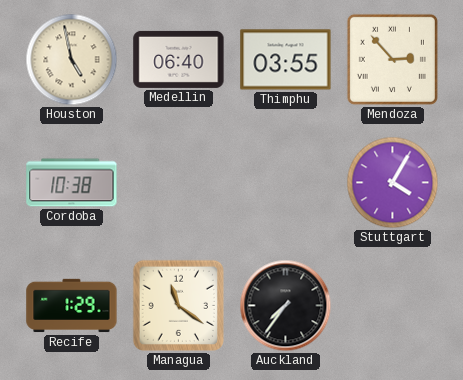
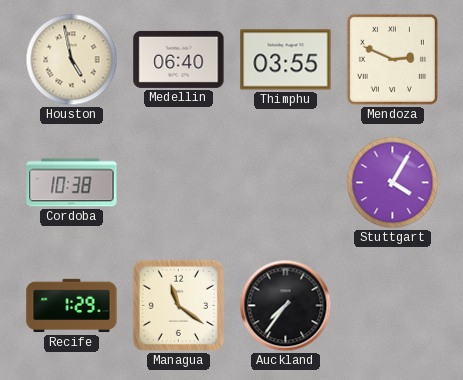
Mendoza: 2:53 -> 2:49
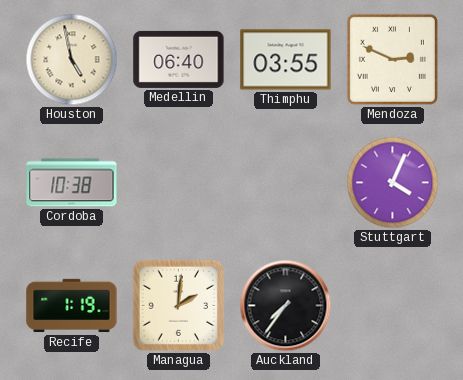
Stuttgart: 4:05 -> 4:04
Recife: 1:29 -> 1:19
Managua: 11:21 -> 2:01
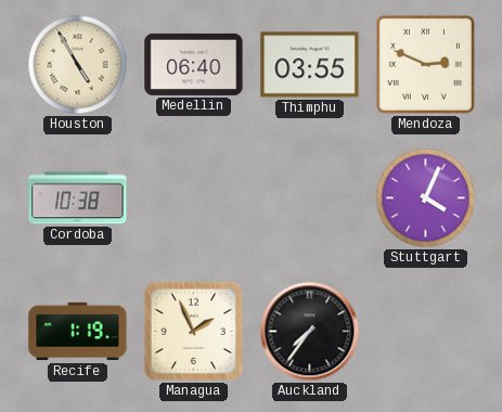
Houston: 4:58 -> 4:55
Managua: 2:01 -> 1:56
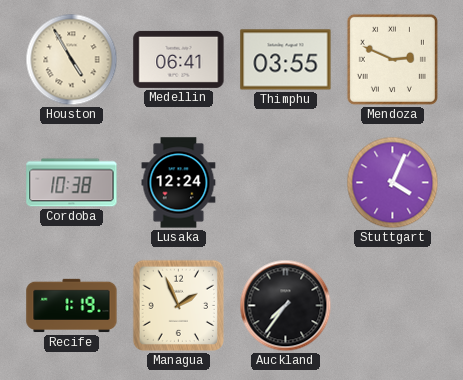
Medellin: 06:40 -> 06:41
Lusaka: none -> 12:24
